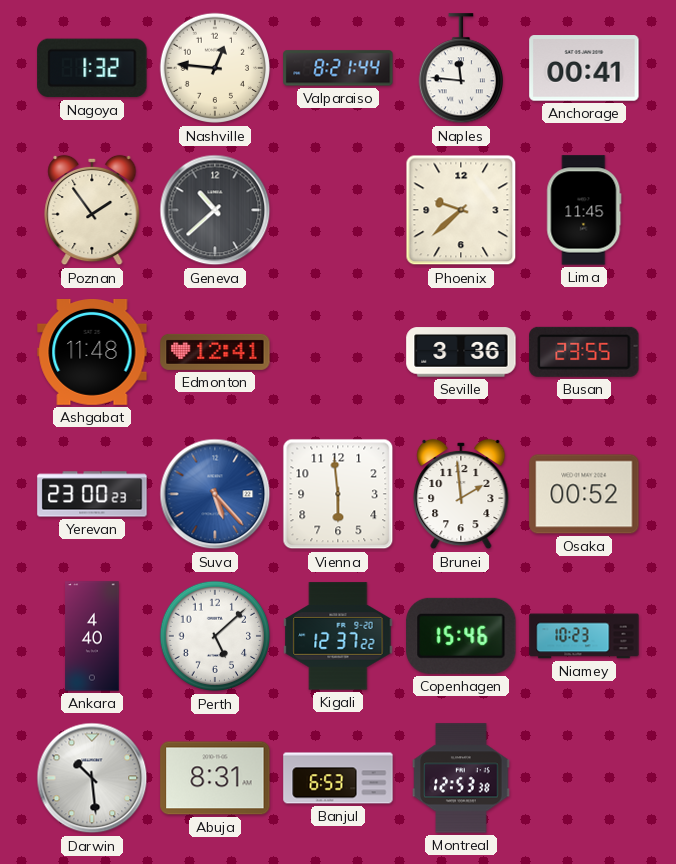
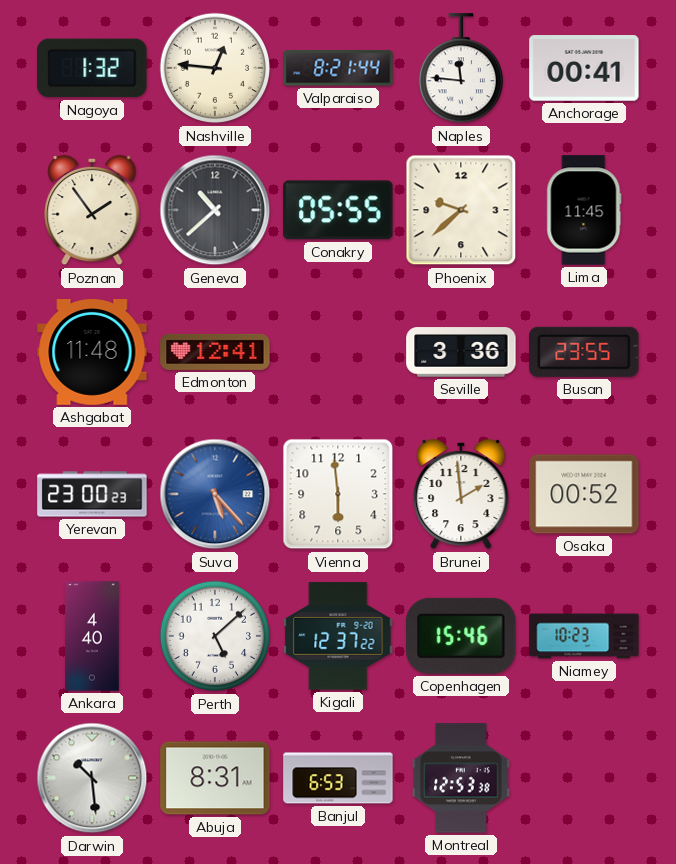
Conakry: none -> 05:55
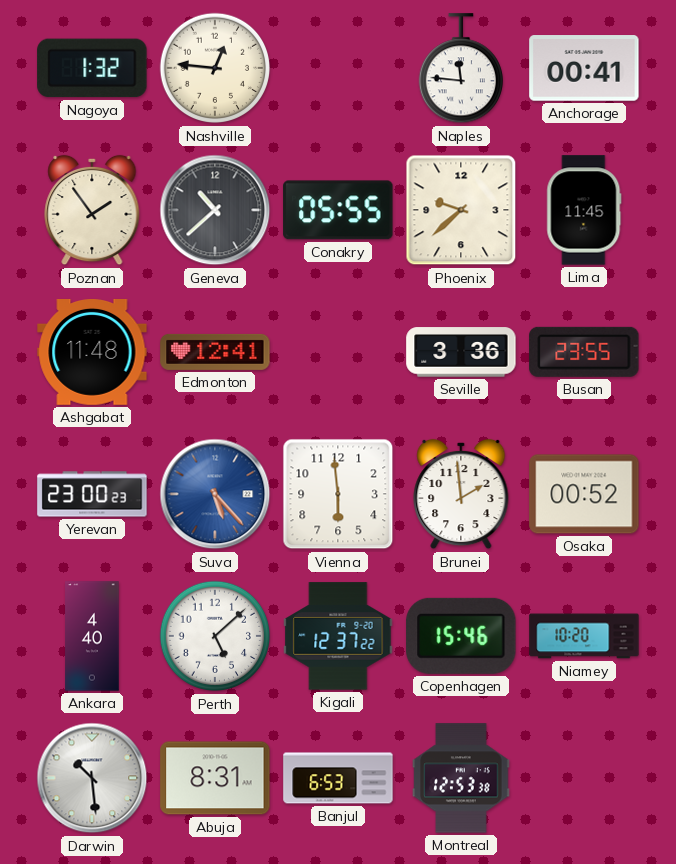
Valparaiso: 8:21 -> none
Niamey: 10:23 -> 10:20
